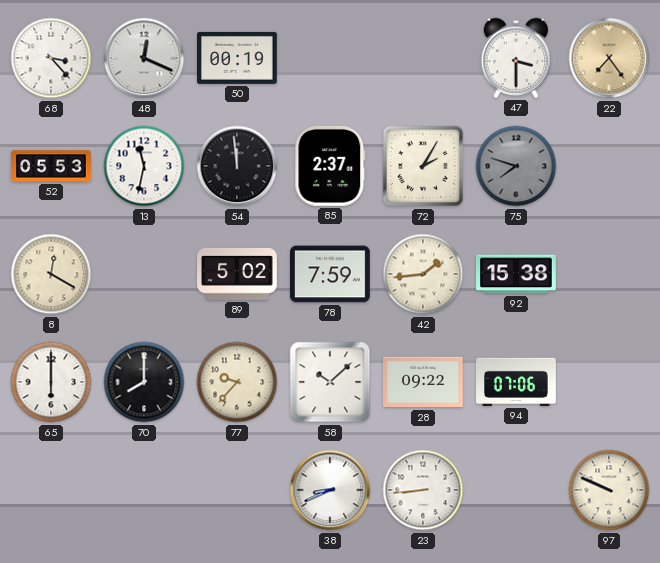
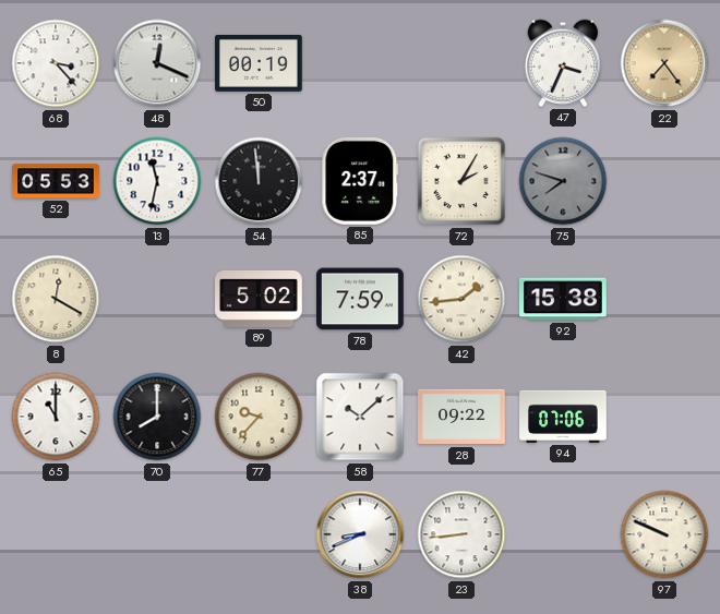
47: 3:30 -> 3:34
65: 6:00 -> 11:00
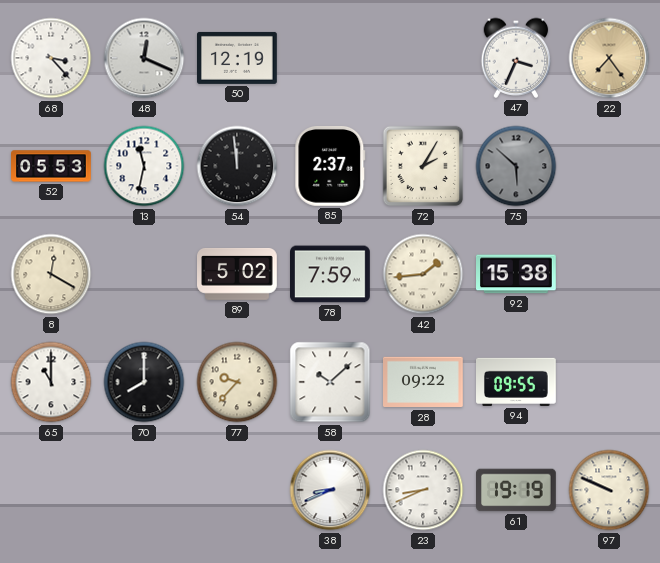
50: 00:19 -> 12:19
75: 7:48 -> 5:52
94: 07:06 -> 09:55
23: 8:44 -> 8:41
61: none -> 19:19
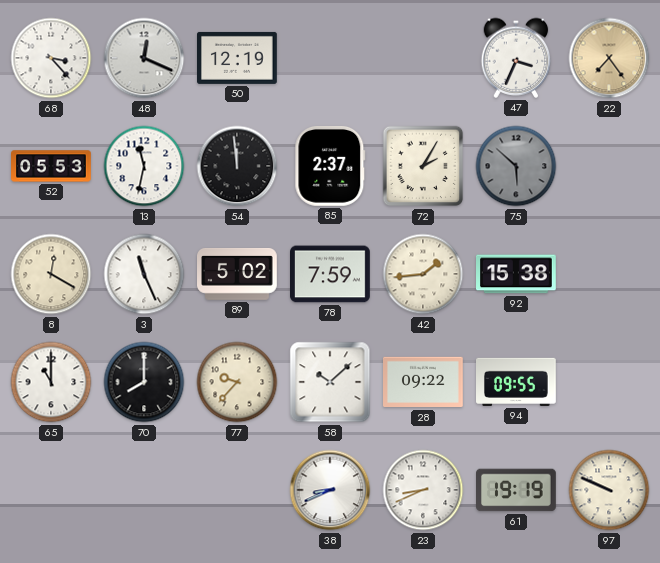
3: none -> 11:26
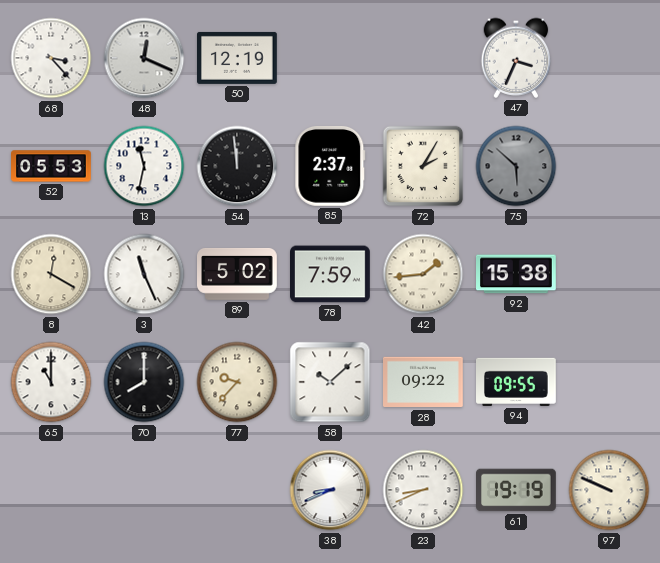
22: 7:24 -> none
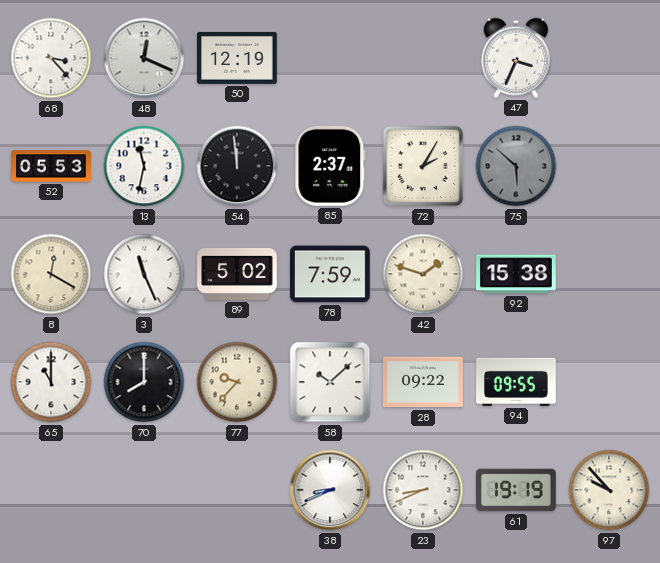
42: 1:44 -> 1:48
97: 9:49 -> 9:53
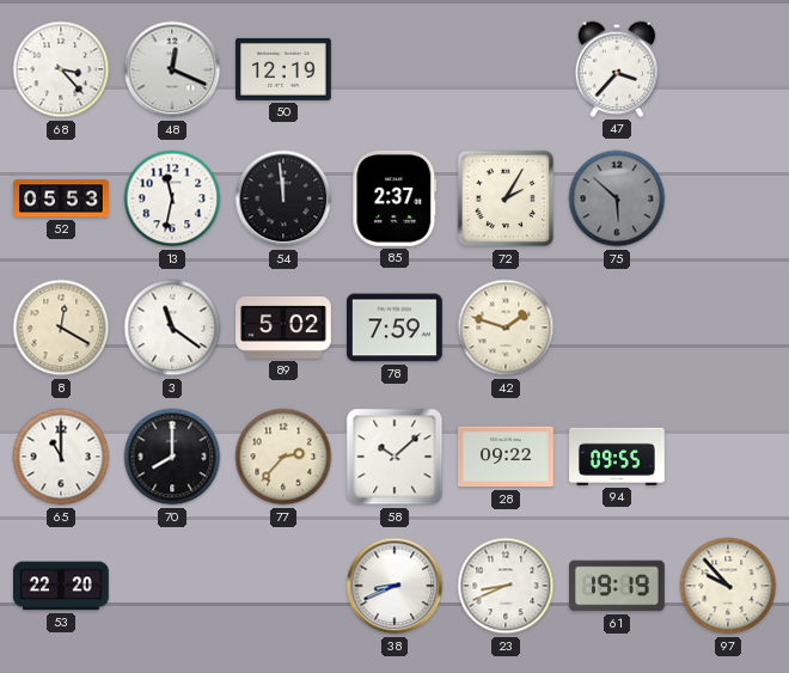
47: 3:34 -> 3:37
3: 11:26 -> 11:21
92: 15:38 -> none
77: 9:37 -> 2:37
53: none -> 22:20
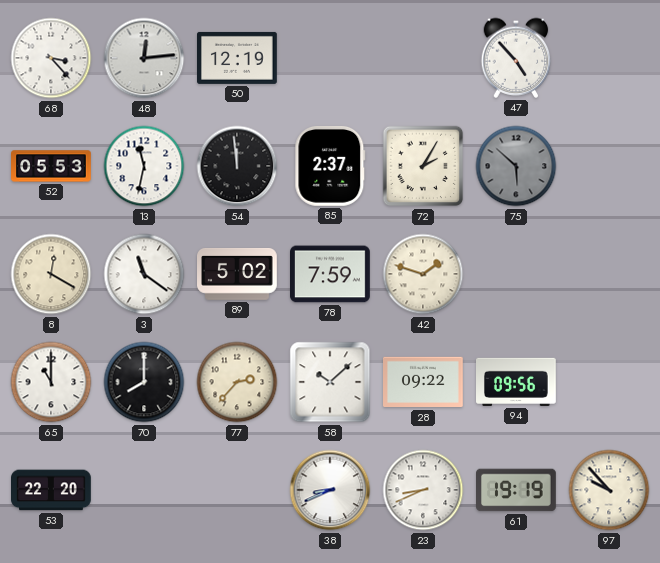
48: 12:19 -> 12:14
47: 3:37 -> 4:53
94: 09:55 -> 09:56
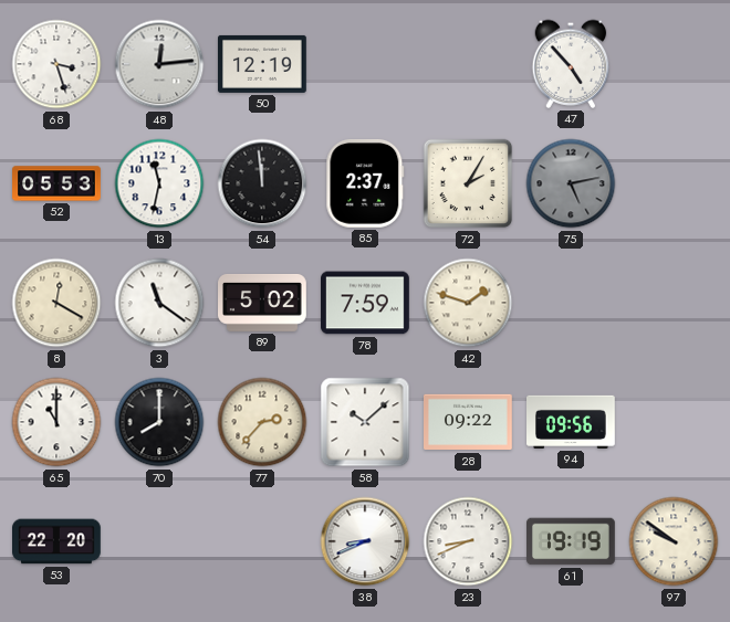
68: 3:23 -> 3:27
75: 5:52 -> 5:13
97: 9:53 -> 9:51
